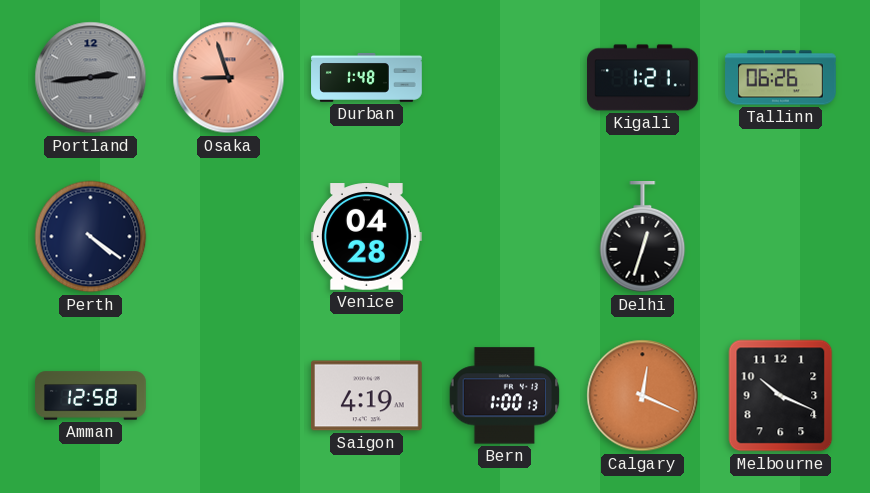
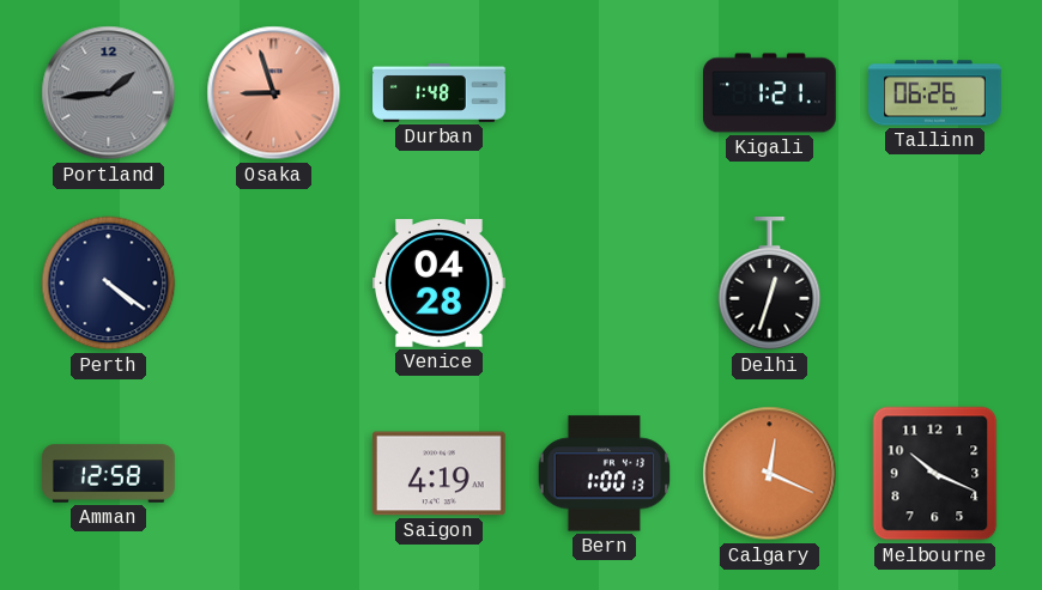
Portland: 2:44 -> 1:44
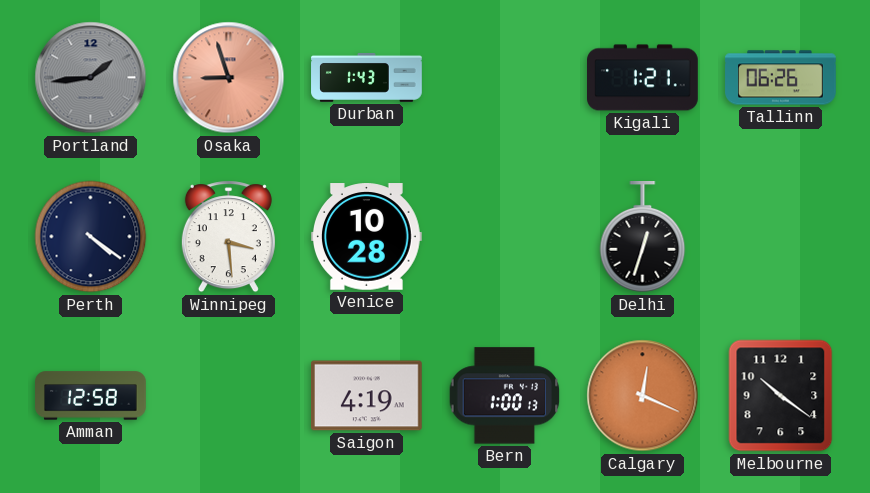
Durban: 1:48 -> 1:43
Winnipeg: none -> 3:29
Venice: 04:28 -> 10:28
Melbourne: 10:19 -> 10:21
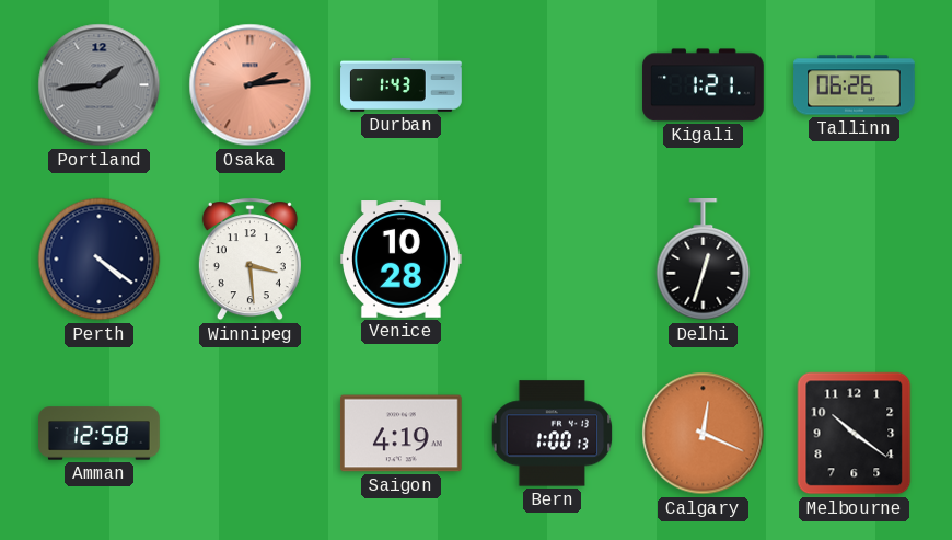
Osaka: 8:57 -> 2:14
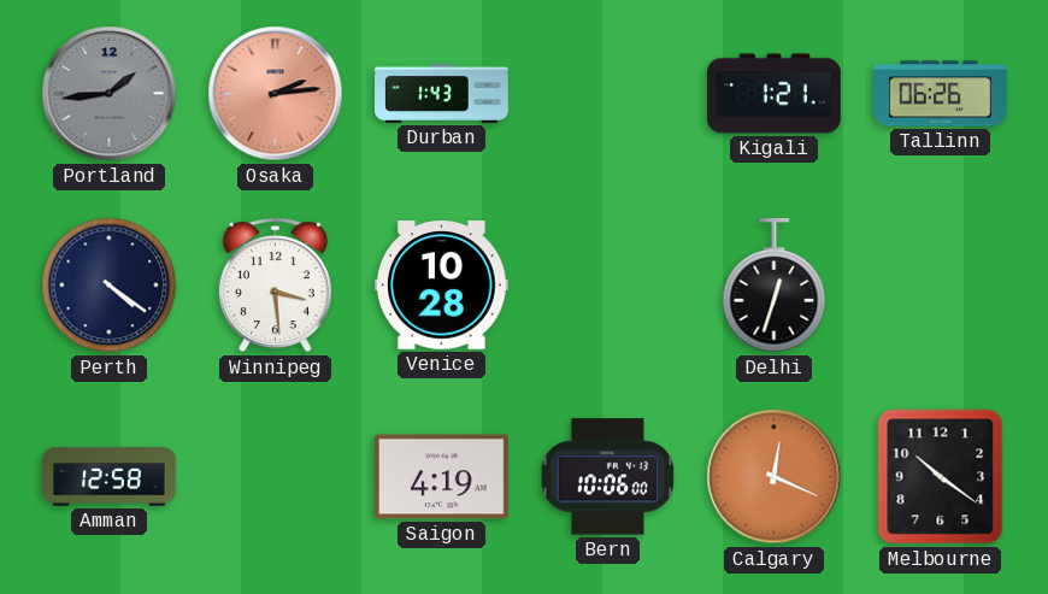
Bern: 1:00 -> 10:06
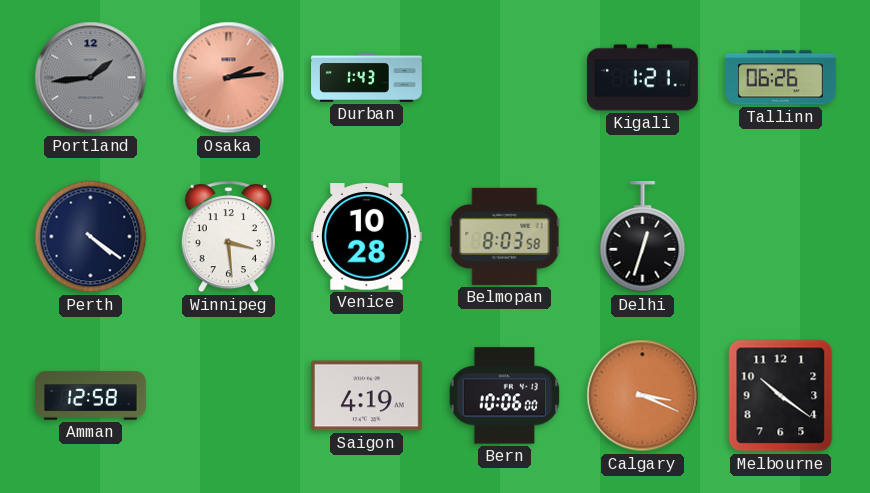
Belmopan: none -> 8:03
Calgary: 12:19 -> 3:19
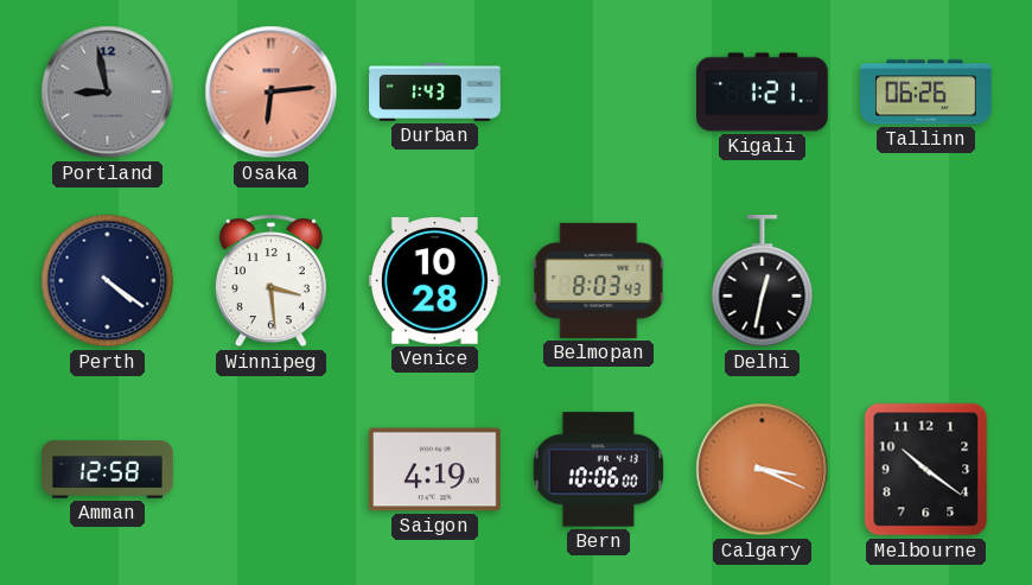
Portland: 1:44 -> 8:58
Osaka: 2:14 -> 6:14
Belmopan: 8:03:58 -> 8:03:43
Delhi: 12:33 -> 12:32
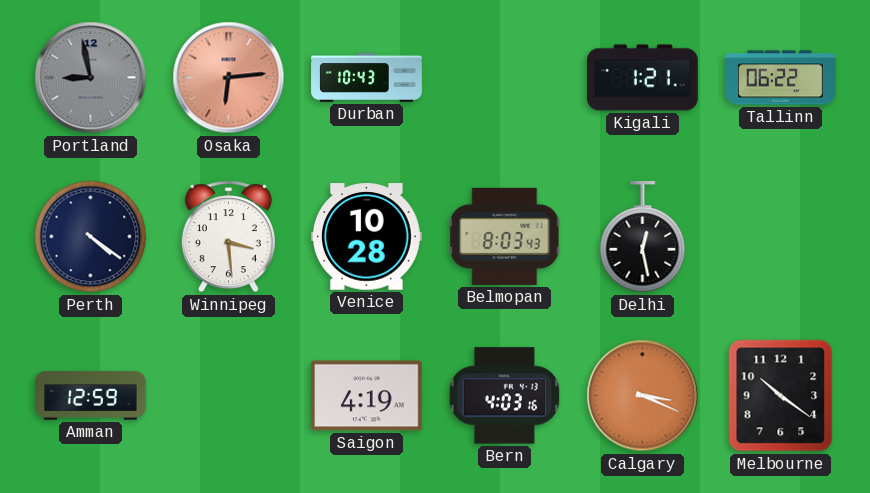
Durban: 1:43 -> 10:43
Tallinn: 06:26 -> 06:22
Delhi: 12:32 -> 12:28
Amman: 12:58 -> 12:59
Bern: 10:06 -> 4:03
